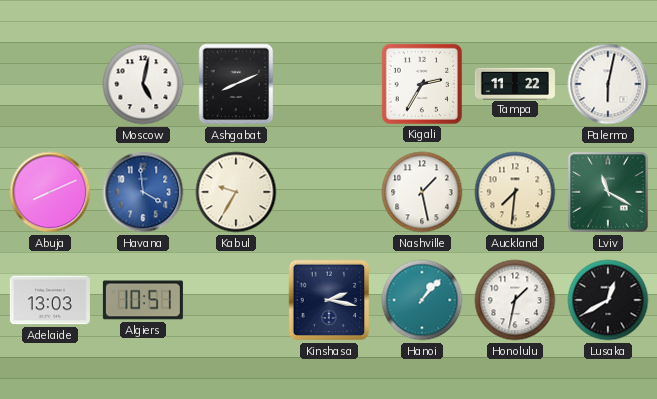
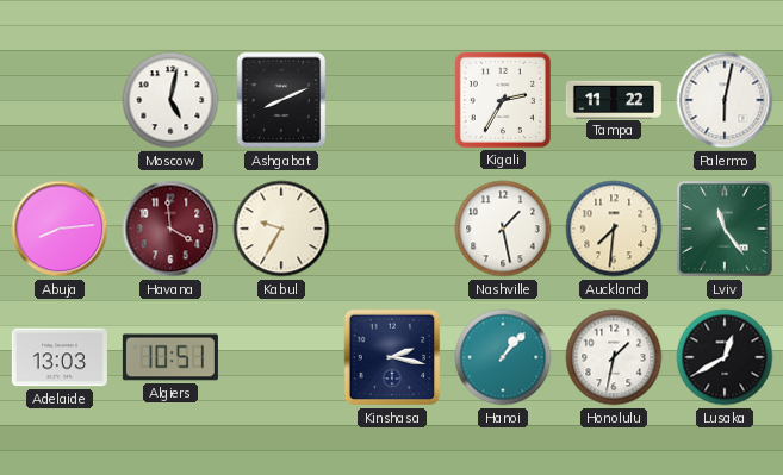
Abuja: 8:11 -> 8:14
Havana dial: blue -> burgundy
Lviv: 11:20 -> 11:24
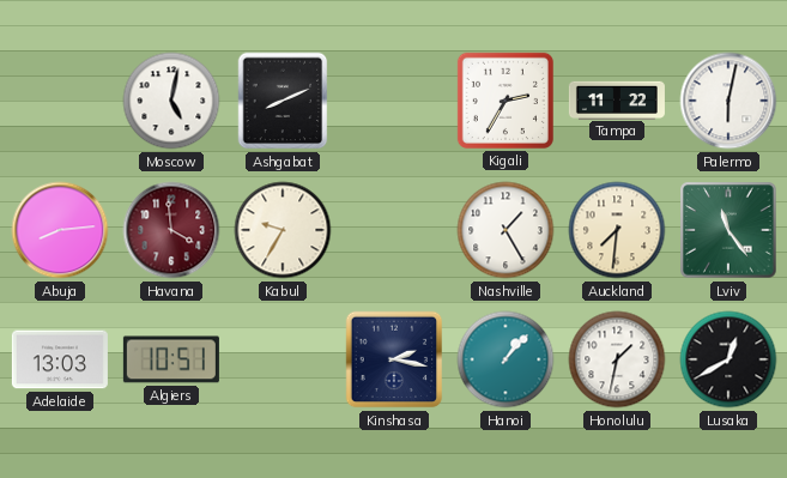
Nashville: 1:28 -> 1:25
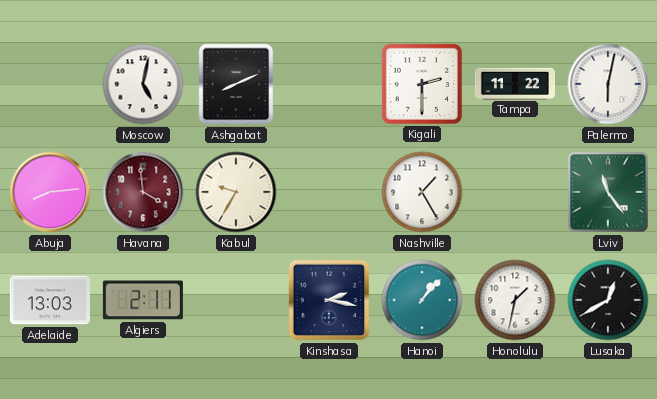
Kigali: 2:35 -> 2:30
Auckland: 7:31 -> none
Algiers: 10:51 -> 2:11
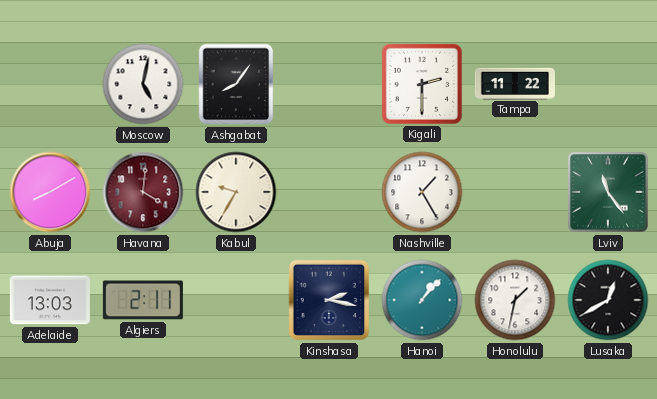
Ashgabat: 8:11 -> 8:06
Palermo: 6:02 -> none
Abuja: 8:14 -> 8:10
Havana: 3:59 -> 4:01
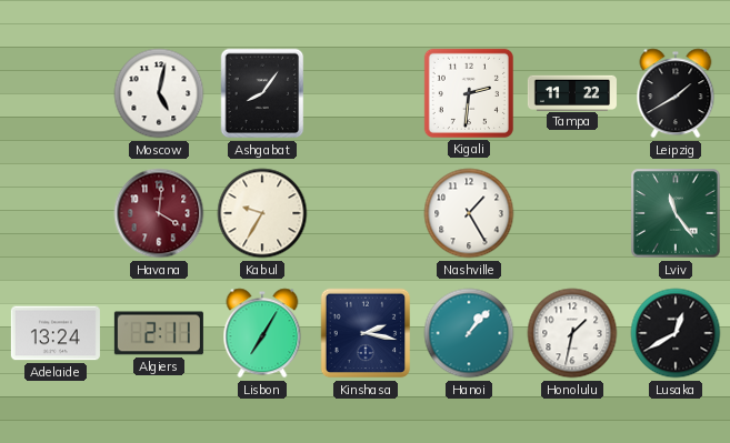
Kigali: 2:30 -> 2:31
Leipzig: none -> 1:40
Abuja: 8:10 -> none
Adelaide: 13:03 -> 13:24
Lisbon: none -> 7:05
